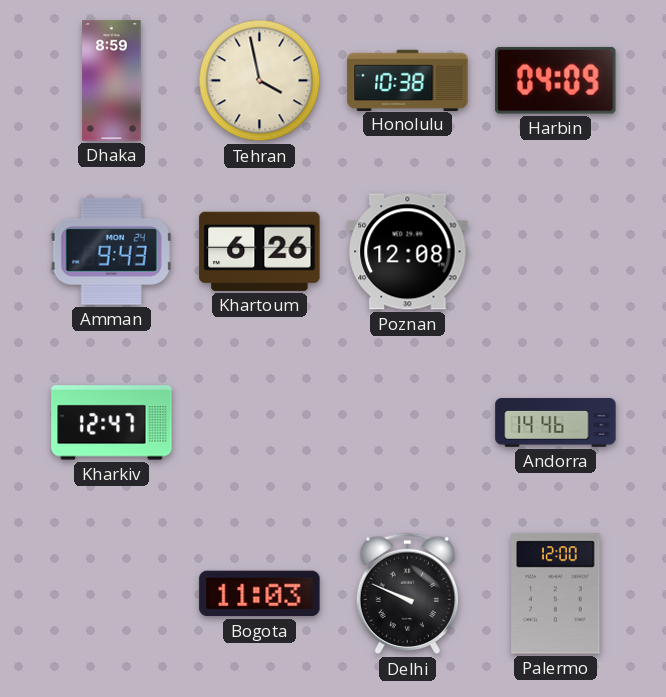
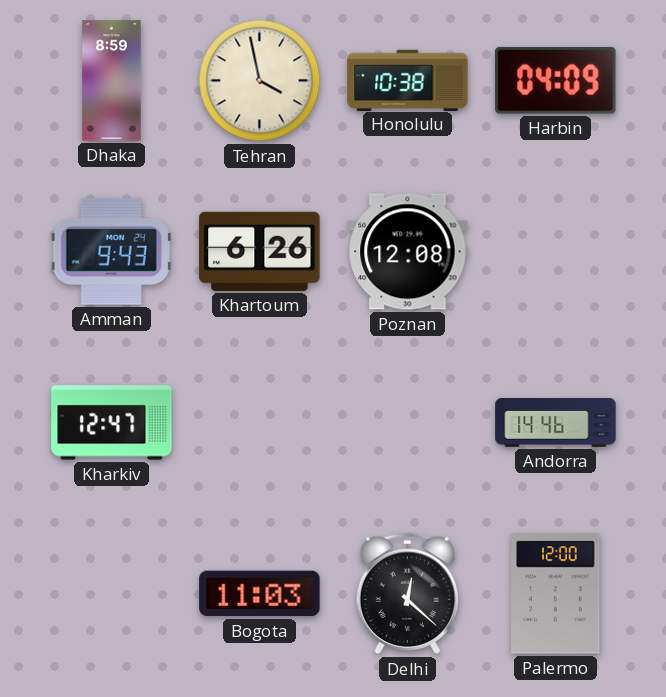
Delhi: 9:49 -> 12:22
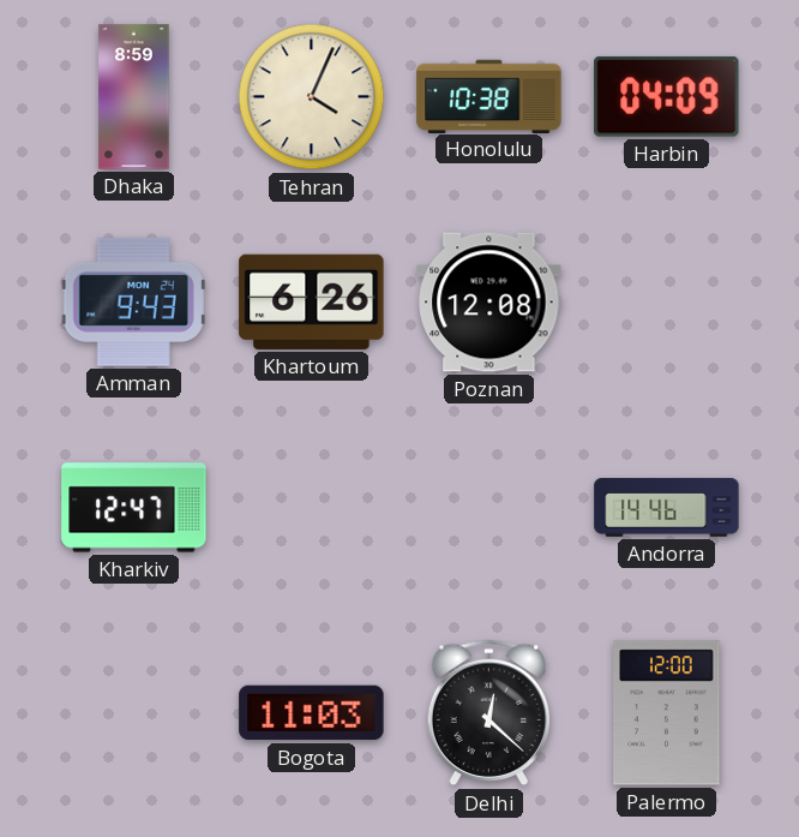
Tehran: 3:58 -> 4:04
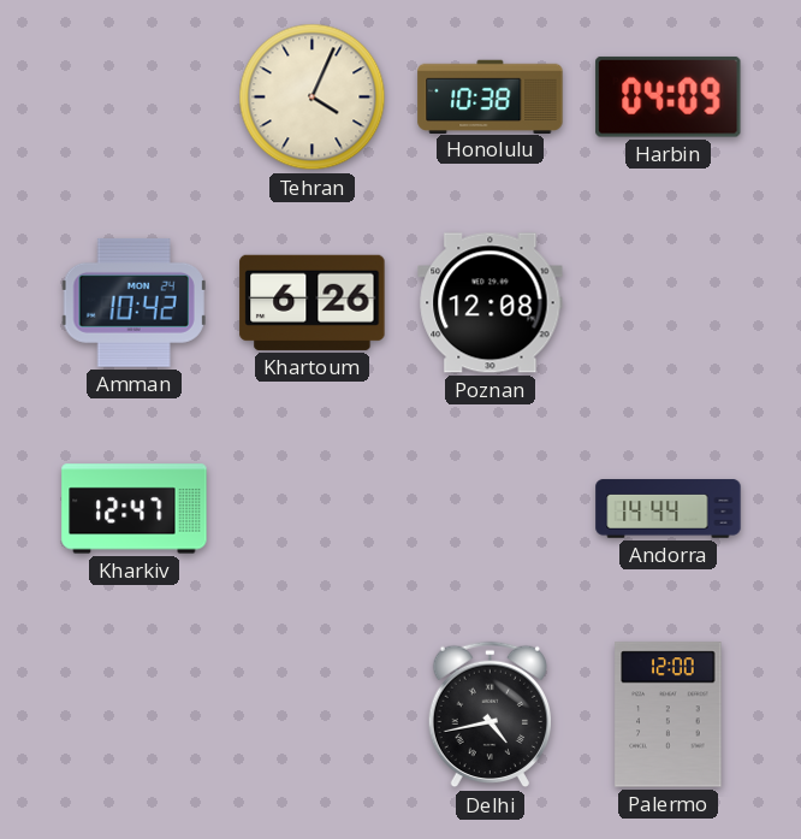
Dhaka: 8:59 -> none
Amman: 9:43 -> 10:42
Andorra: 14:46 -> 14:44
Bogota: 11:03 -> none
Delhi: 12:22 -> 4:43
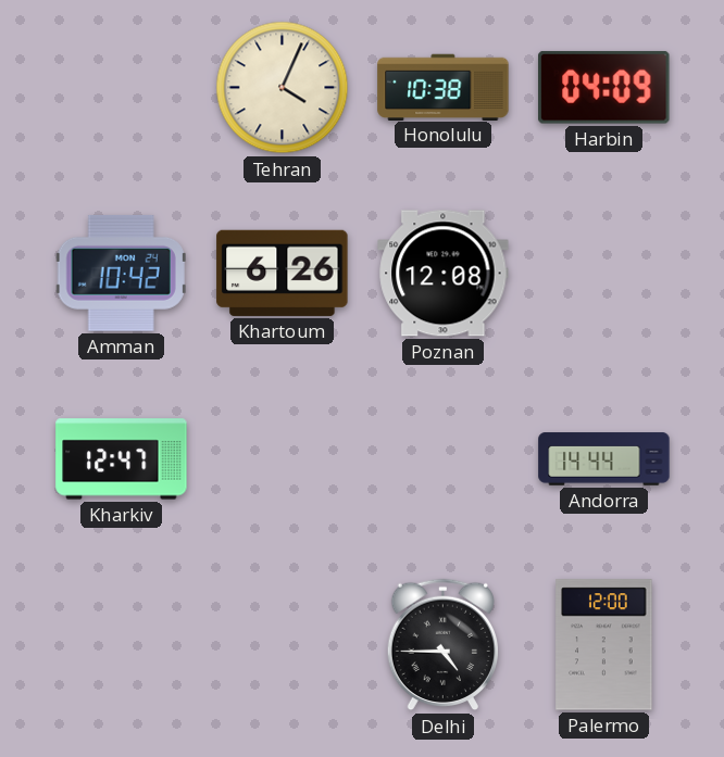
Delhi: 4:43 -> 4:45
